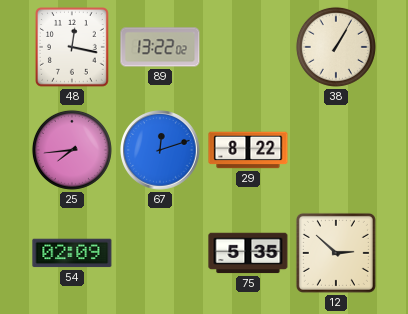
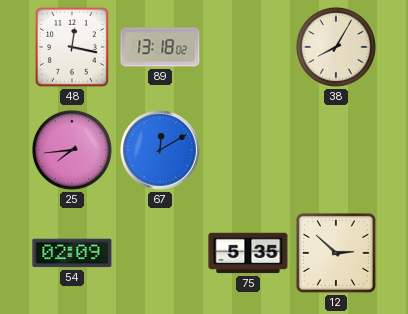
89: 13:22 -> 13:18
38: 1:05 -> 8:05
67: 12:12 -> 12:10
29: 8:22 -> none
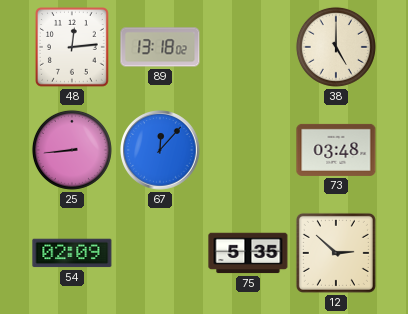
48: 12:17 -> 12:14
38: 8:05 -> 5:00
25: 7:44 -> 8:44
67: 12:10 -> 12:07
73: none -> 03:48
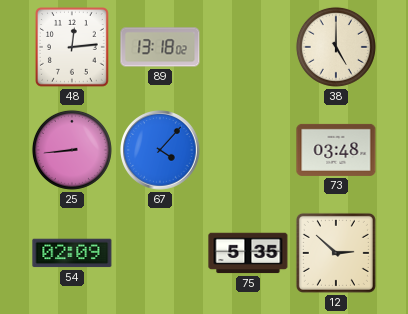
67: 12:07 -> 4:07
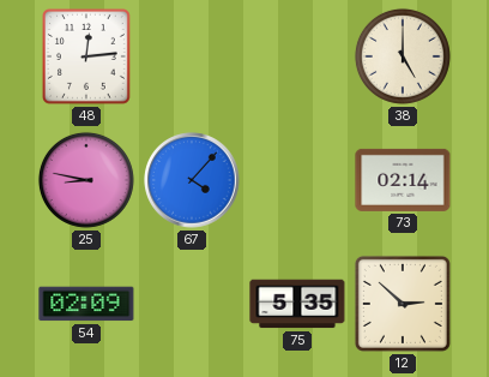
89: 13:18 -> none
25: 8:44 -> 8:47
73: 03:48 -> 02:14
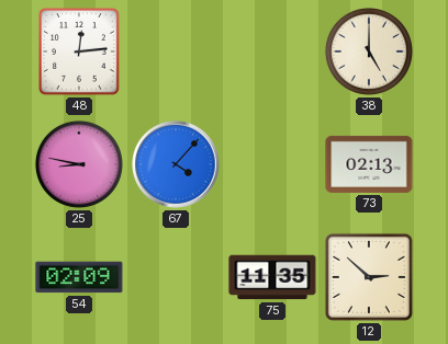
73: 02:14 -> 02:13
75: 5:35 -> 11:35
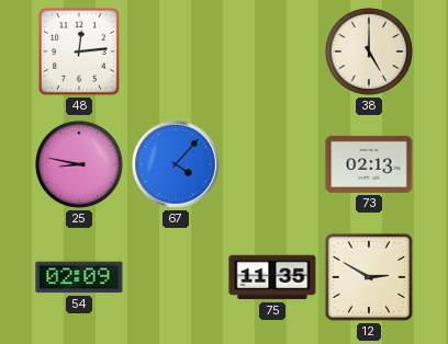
12: 2:52 -> 2:50
